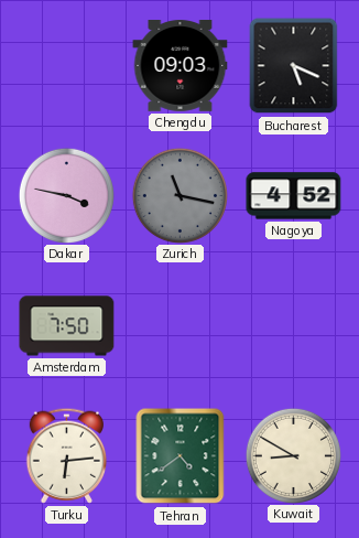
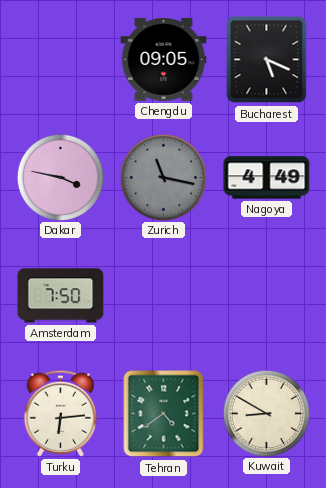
Chengdu: 09:03 -> 09:05
Nagoya: 4:52 -> 4:49
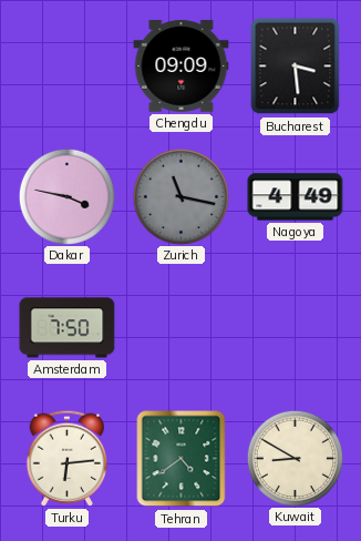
Chengdu: 09:05 -> 09:09
Bucharest: 5:19 -> 3:29
